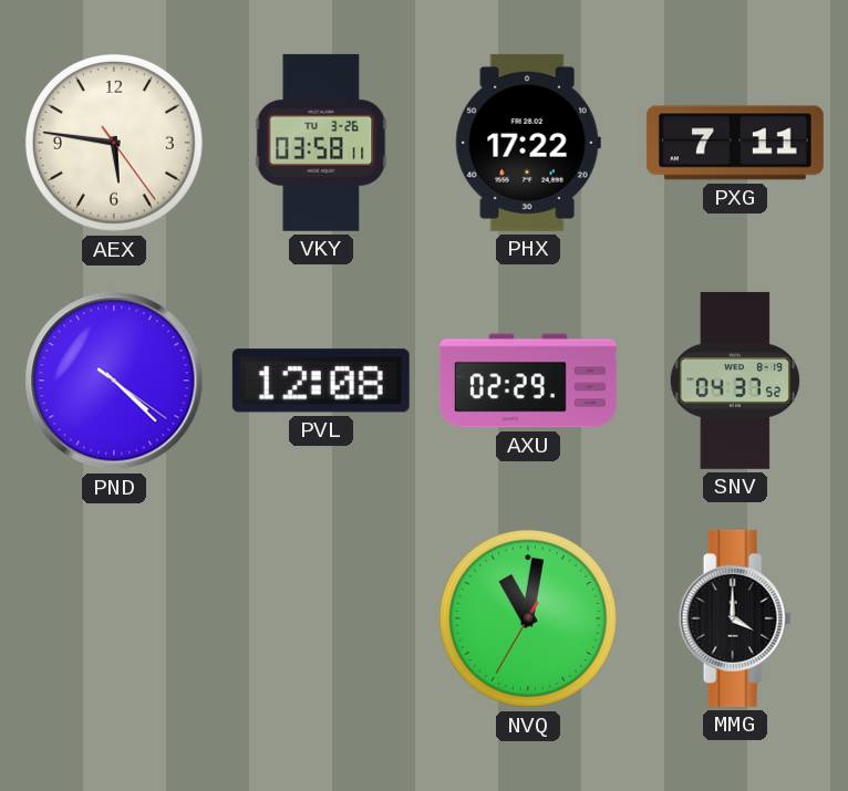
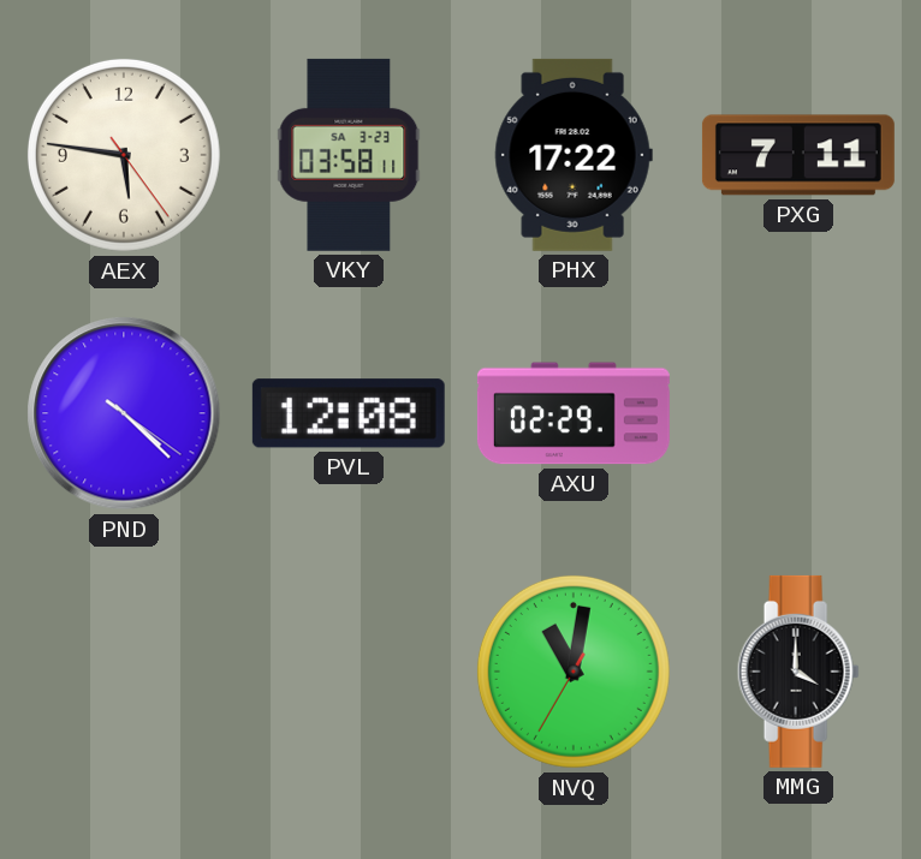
VKY date: TU 3-26 -> SA 3-23
SNV: 04:37 -> none
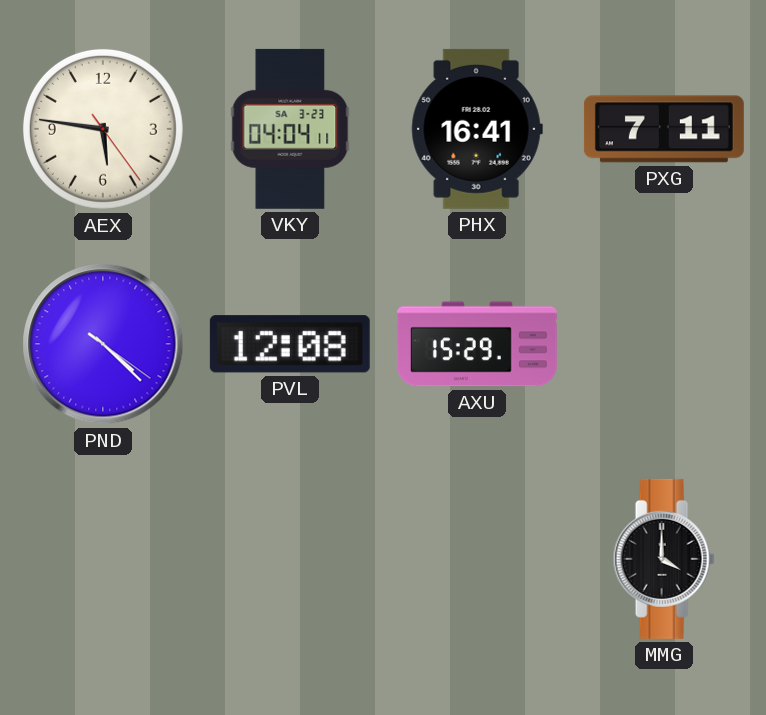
VKY: 03:58 -> 04:04
PHX: 17:22 -> 16:41
AXU: 02:29 -> 15:29
NVQ: 11:01 -> none
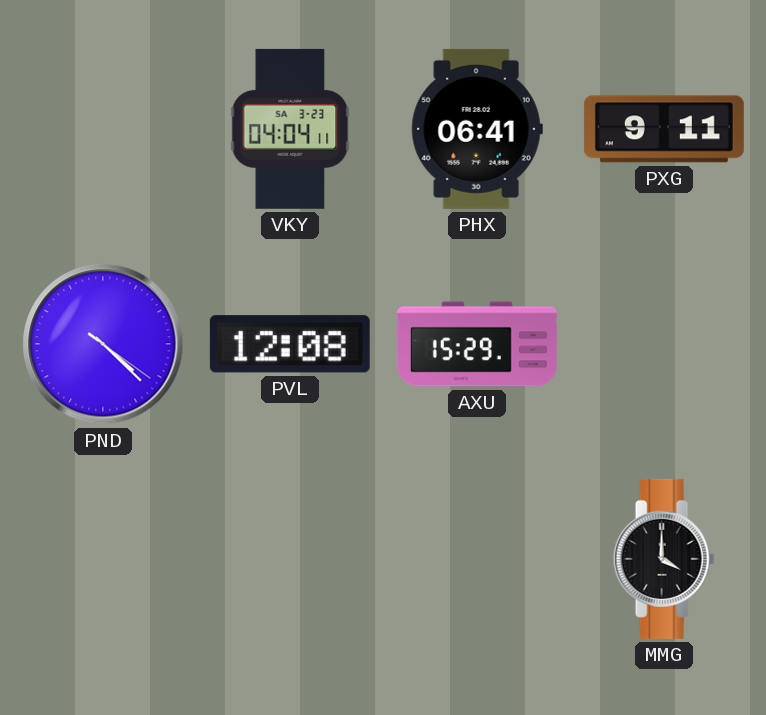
AEX: 5:46 -> none
PHX: 16:41 -> 06:41
PXG: 7:11 -> 9:11
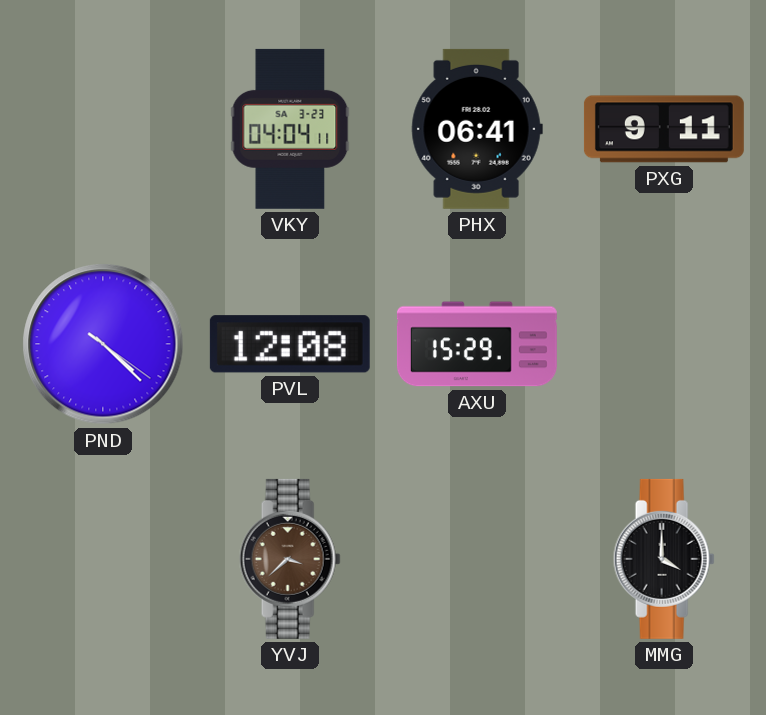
YVJ: none -> 3:38
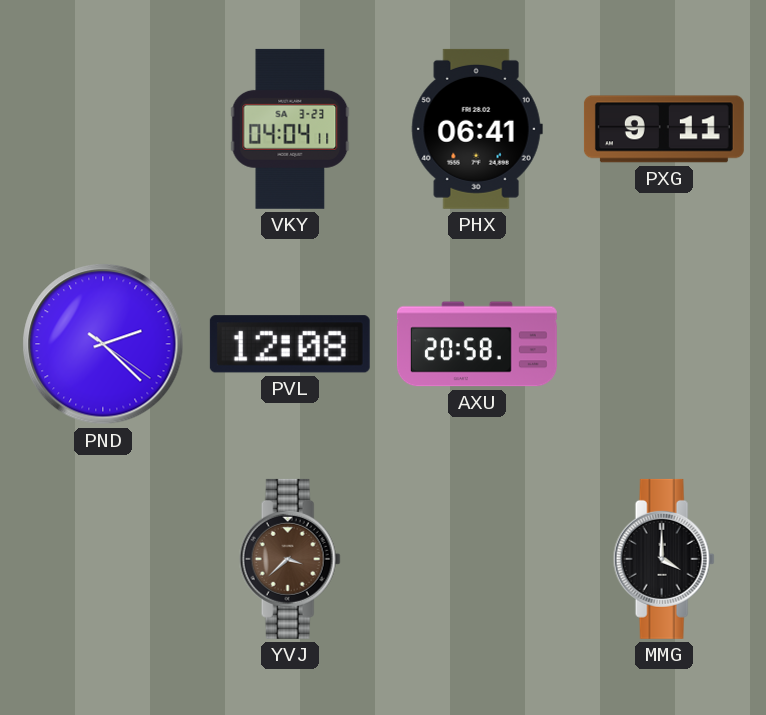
PND: 4:22 -> 2:22
AXU: 15:29 -> 20:58
